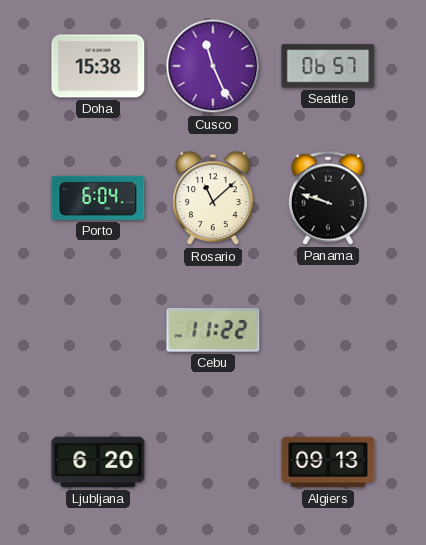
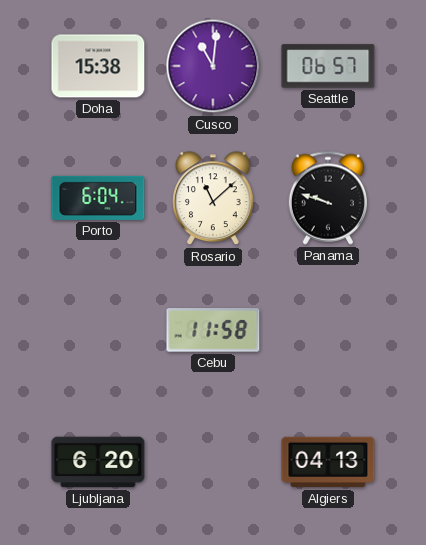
Cusco: 11:26 -> 11:01
Cebu: 11:22 -> 11:58
Algiers: 09:13 -> 04:13
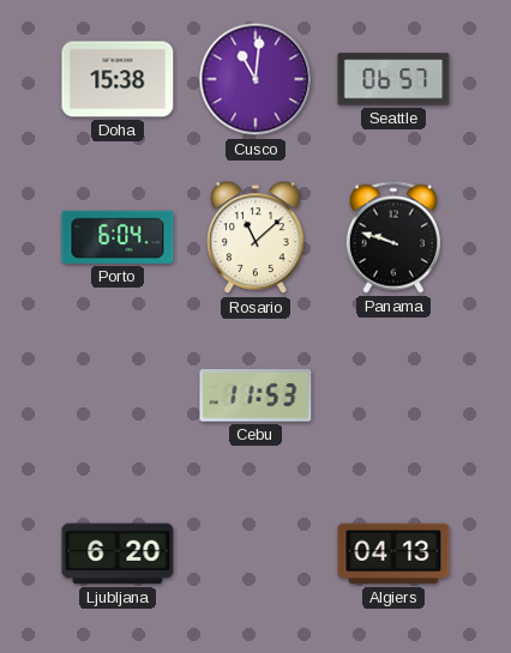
Cebu: 11:58 -> 11:53
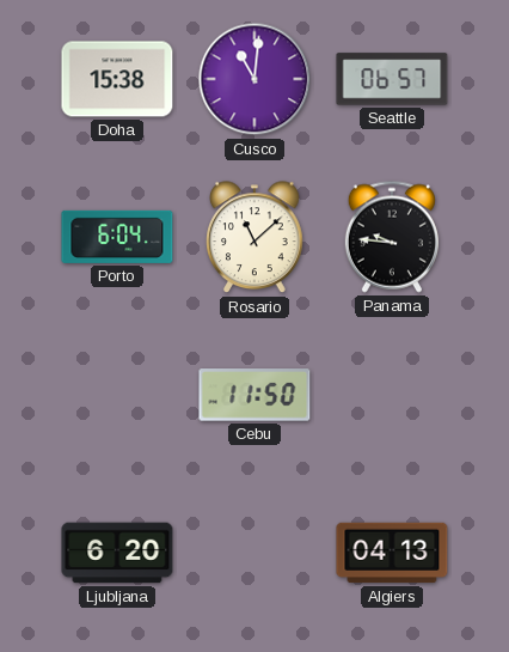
Panama: 9:48 -> 9:46
Cebu: 11:53 -> 11:50
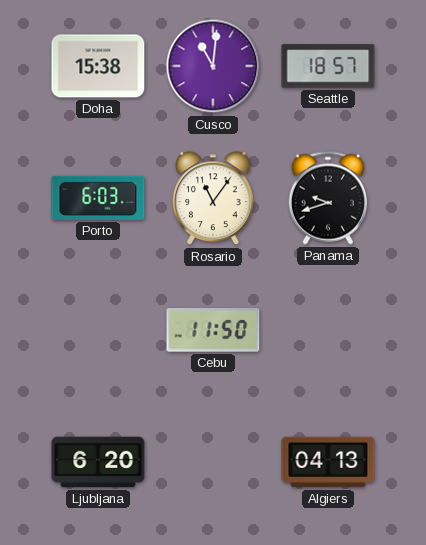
Seattle: 06:57 -> 18:57
Porto: 6:04 -> 6:03
Rosario: 11:08 -> 11:06
Panama: 9:46 -> 9:42
